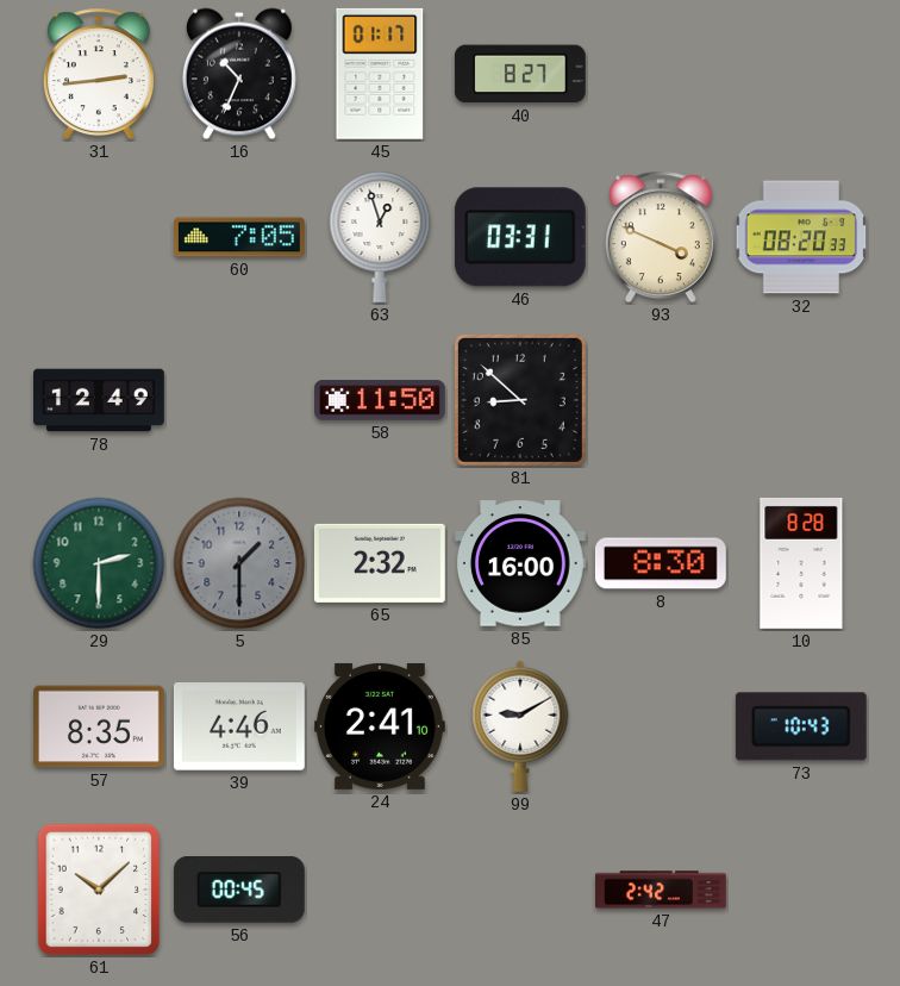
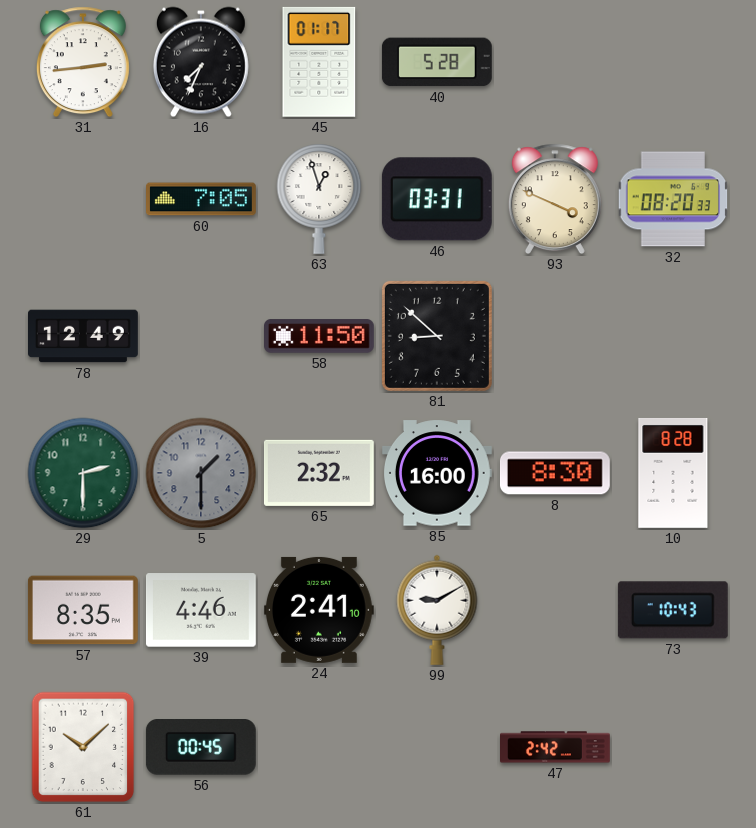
16: 10:34 -> 7:34
40: 8:27 -> 5:28
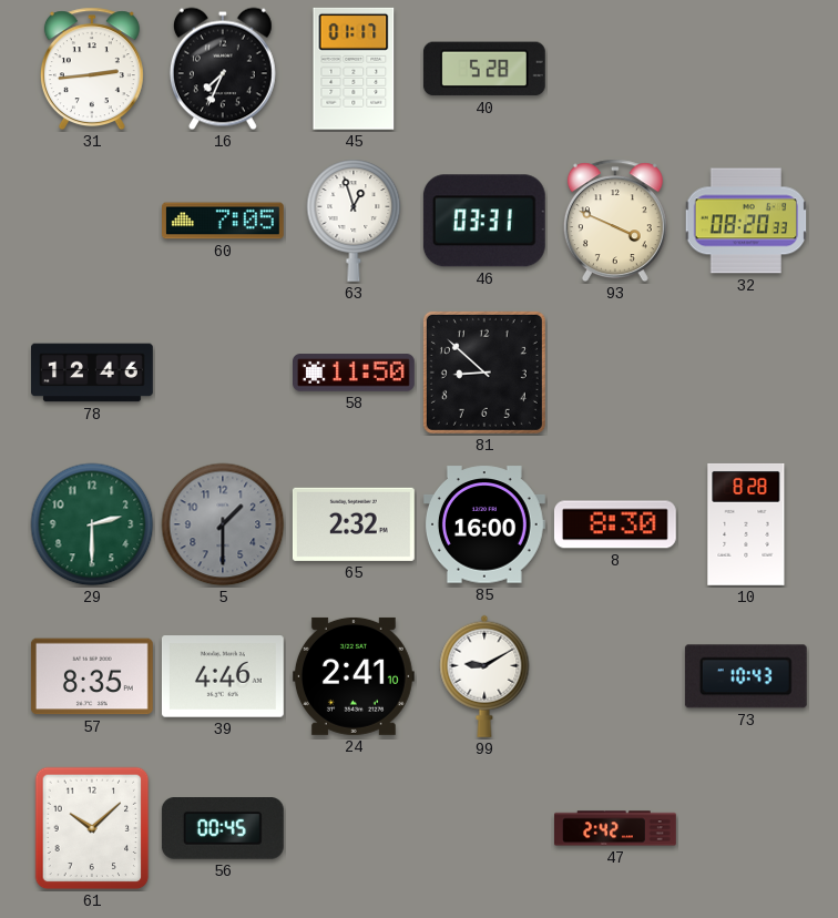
78: 12:49 -> 12:46
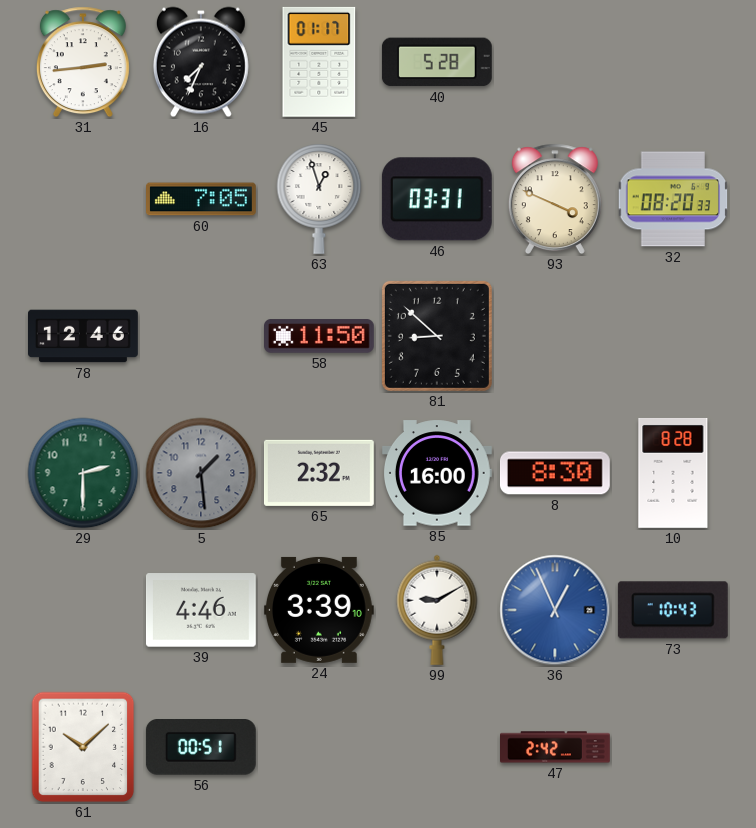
5: 1:30 -> 1:29
57: 8:35 -> none
24: 2:41 -> 3:39
36: none -> 12:56
56: 00:45 -> 00:51
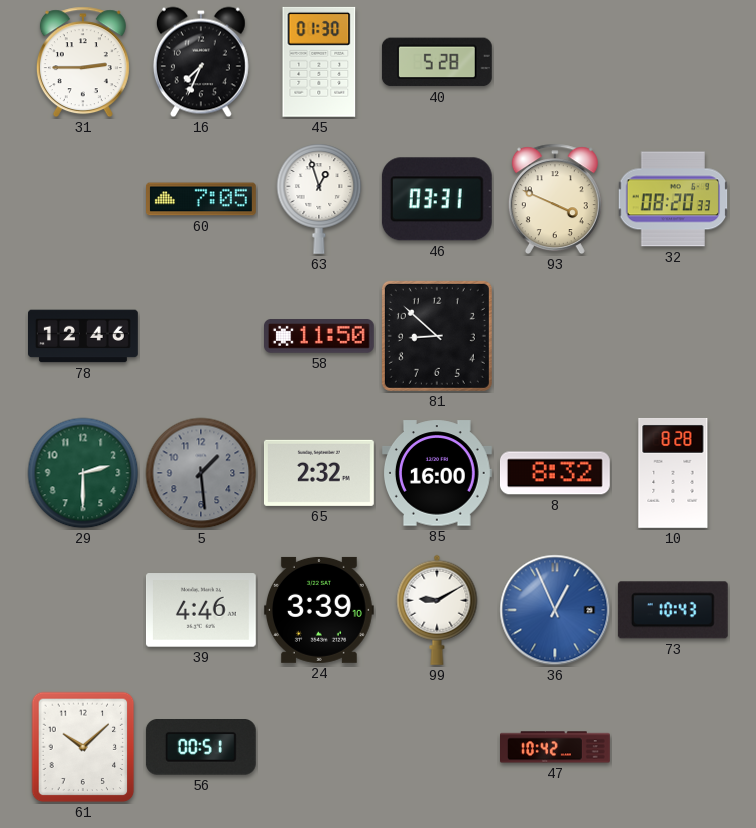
31: 2:44 -> 2:45
45: 01:17 -> 01:30
8: 8:30 -> 8:32
47: 2:42 -> 10:42
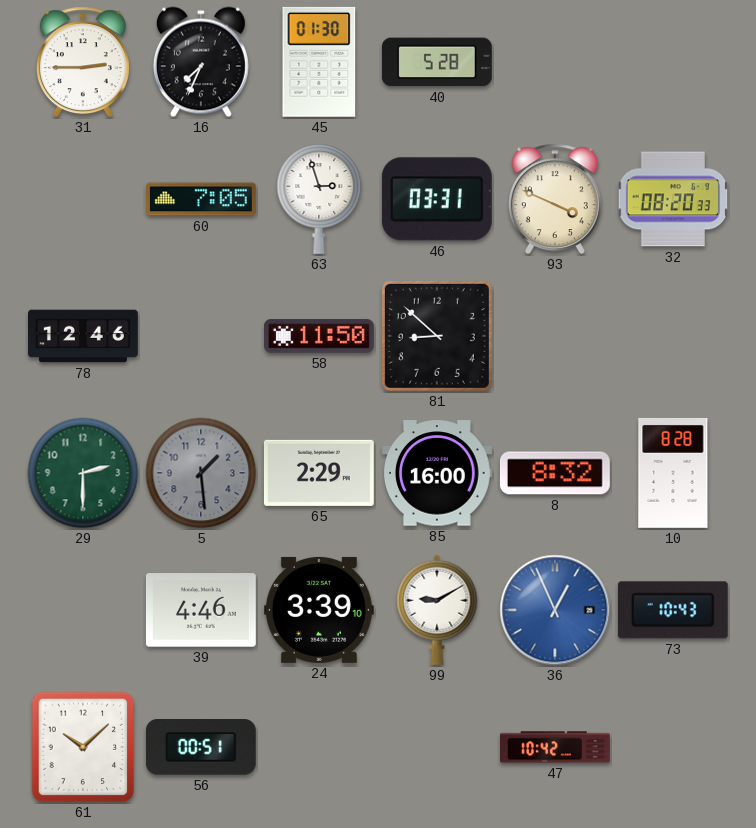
63: 12:57 -> 2:57
65: 2:32 -> 2:29
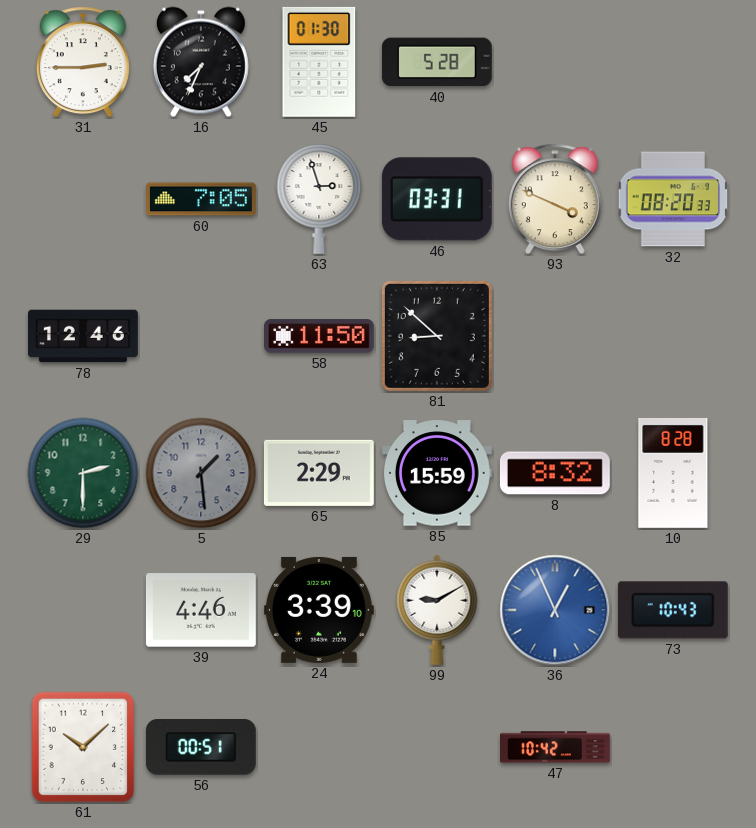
85: 16:00 -> 15:59
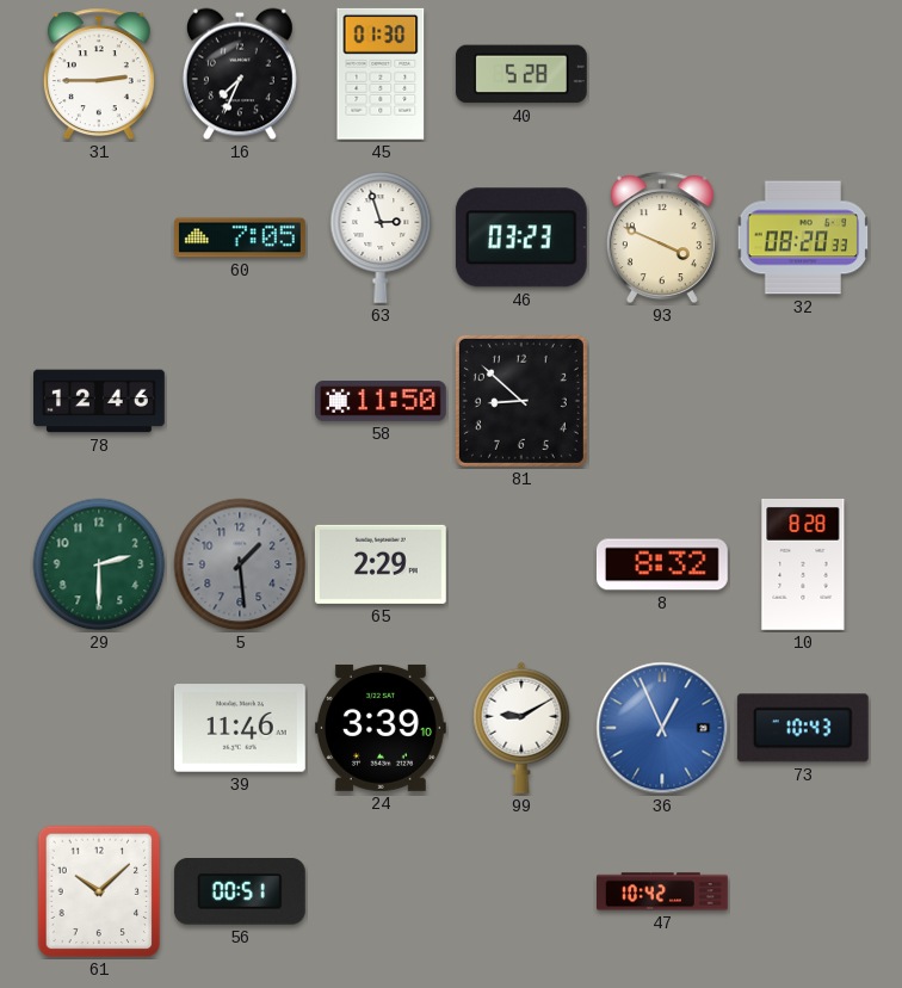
46: 03:31 -> 03:23
85: 15:59 -> none
39: 4:46 -> 11:46
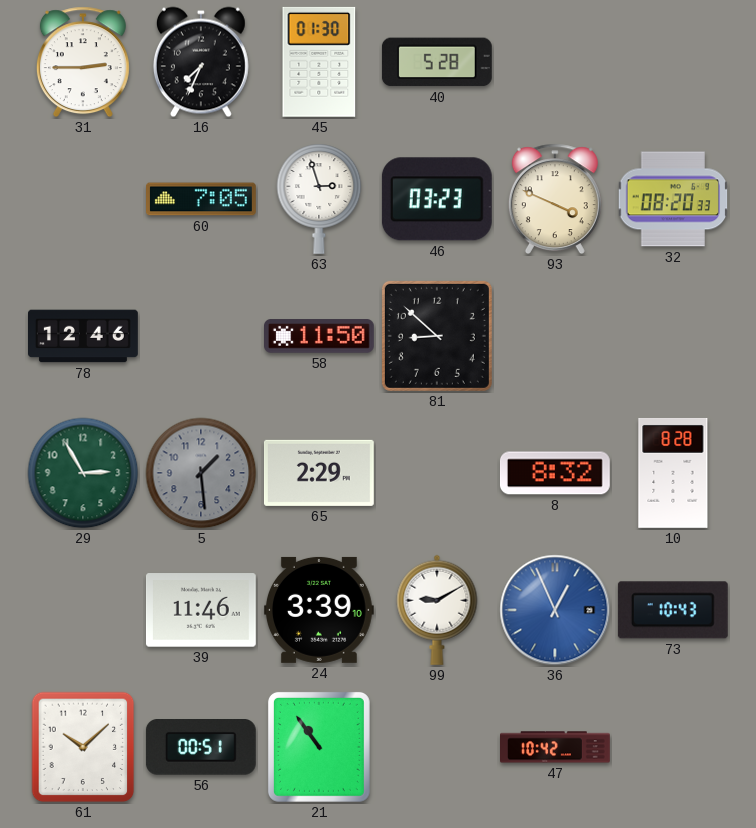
29: 2:30 -> 2:55
21: none -> 10:54
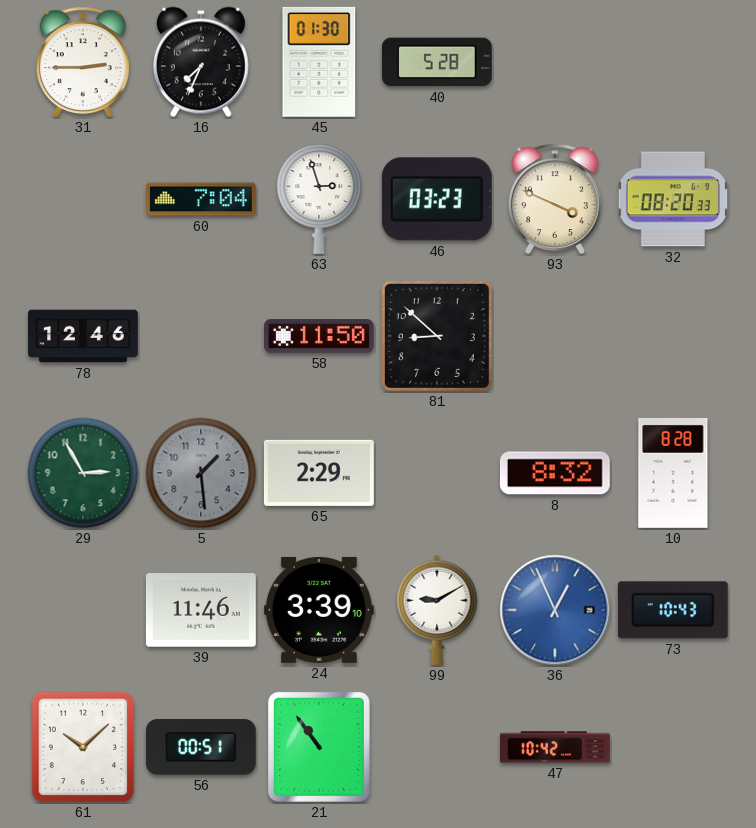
60: 7:05 -> 7:04
